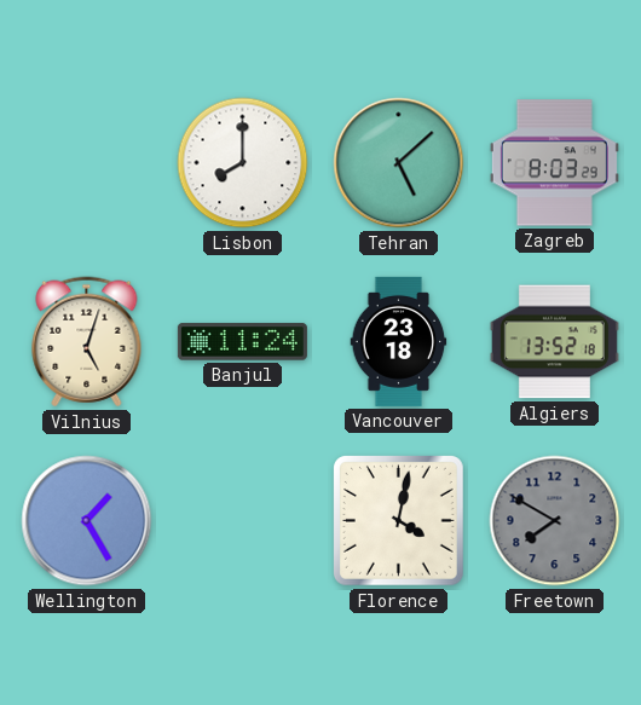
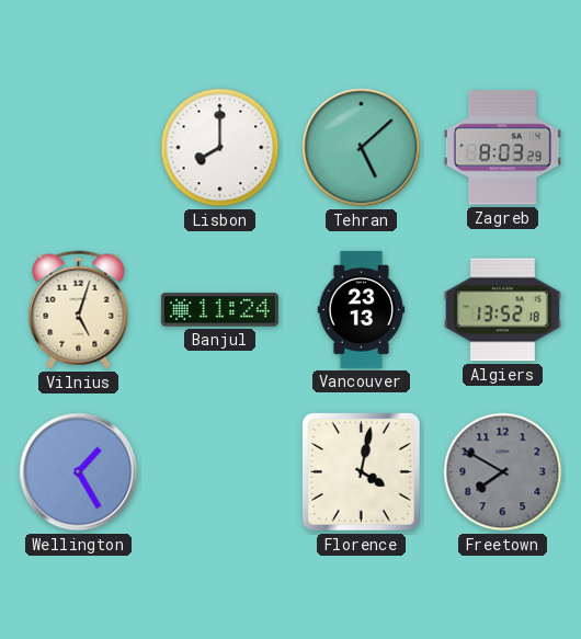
Vancouver: 23:18 -> 23:13
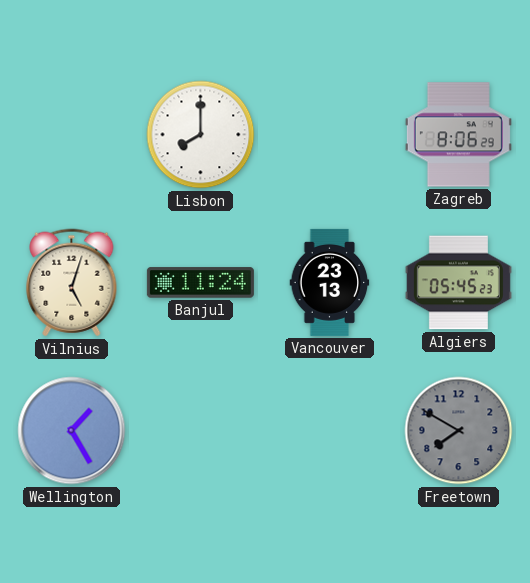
Tehran: 5:08 -> none
Zagreb: 8:03 -> 8:06
Algiers: 13:52 -> 05:45
Florence: 4:02 -> none
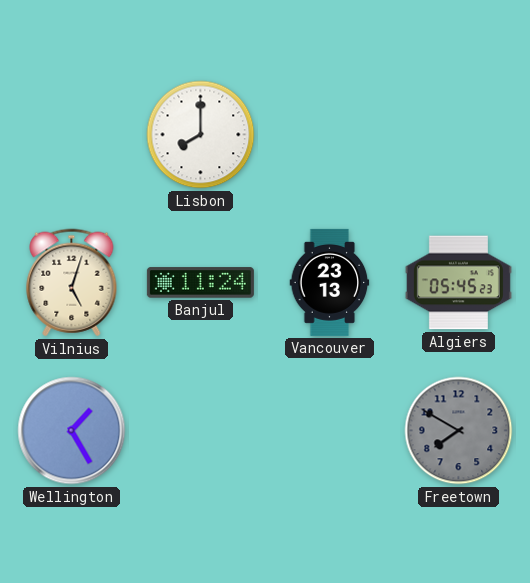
Zagreb: 8:06 -> none
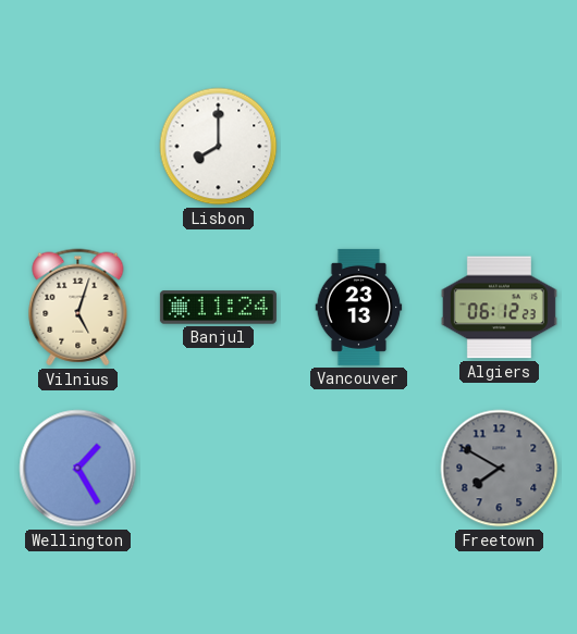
Algiers: 05:45 -> 06:12
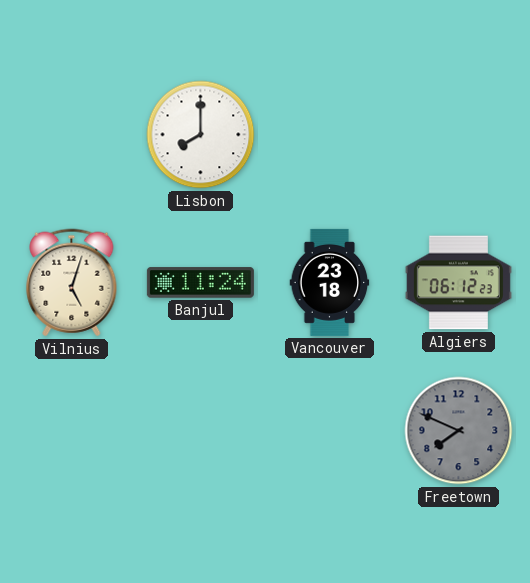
Vancouver: 23:13 -> 23:18
Wellington: 1:25 -> none
Freetown: 7:50 -> 7:49
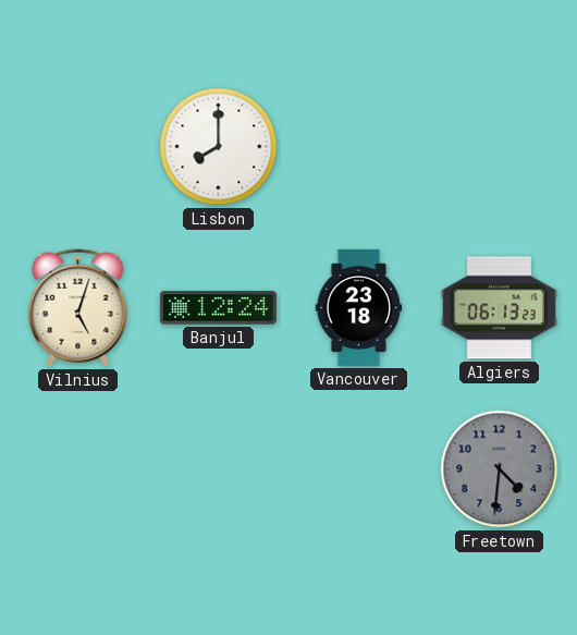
Banjul: 11:24 -> 12:24
Algiers: 06:12 -> 06:13
Freetown: 7:49 -> 4:31
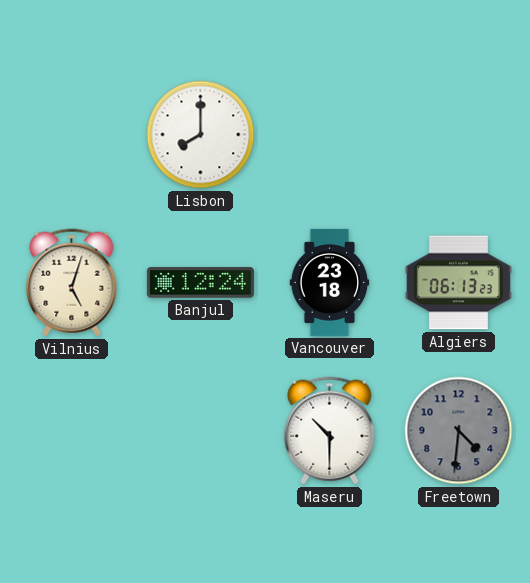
Maseru: none -> 10:30
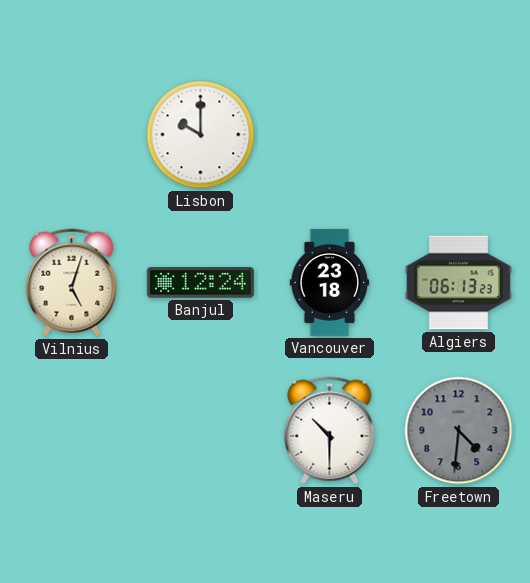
Lisbon: 8:00 -> 10:00
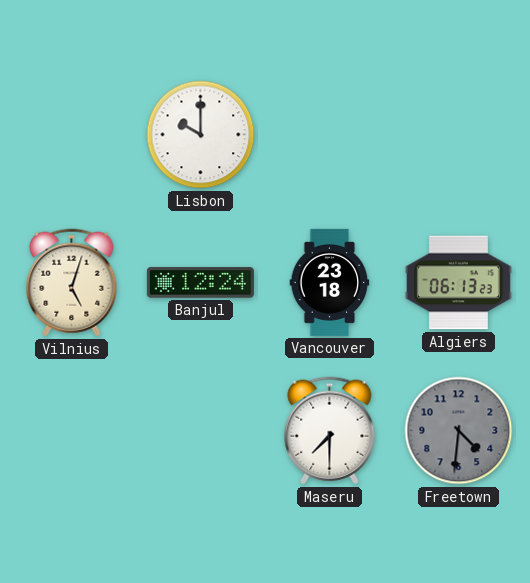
Maseru: 10:30 -> 7:30
